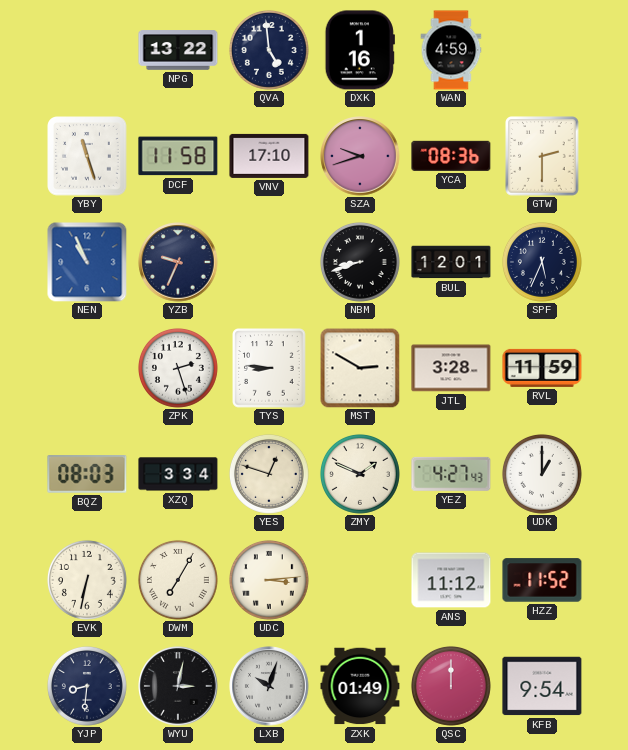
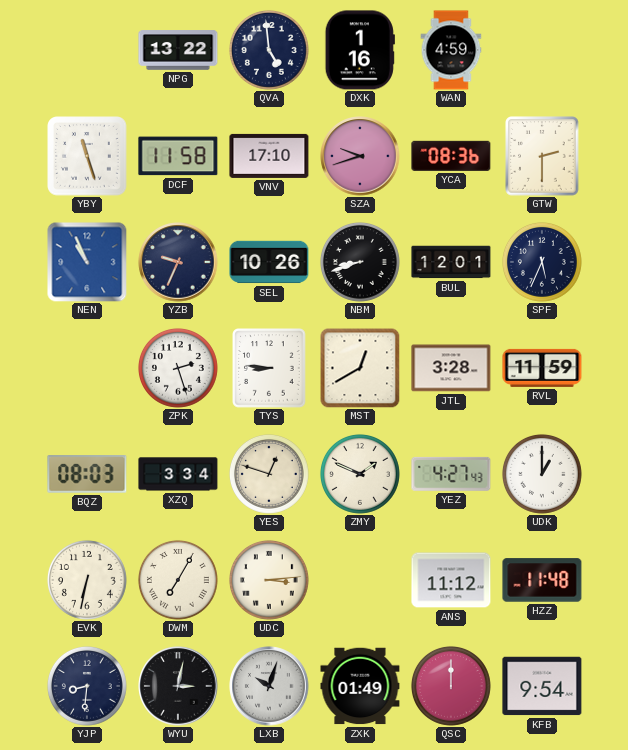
SEL: none -> 10:26
MST: 2:50 -> 12:40
HZZ: 11:52 -> 11:48
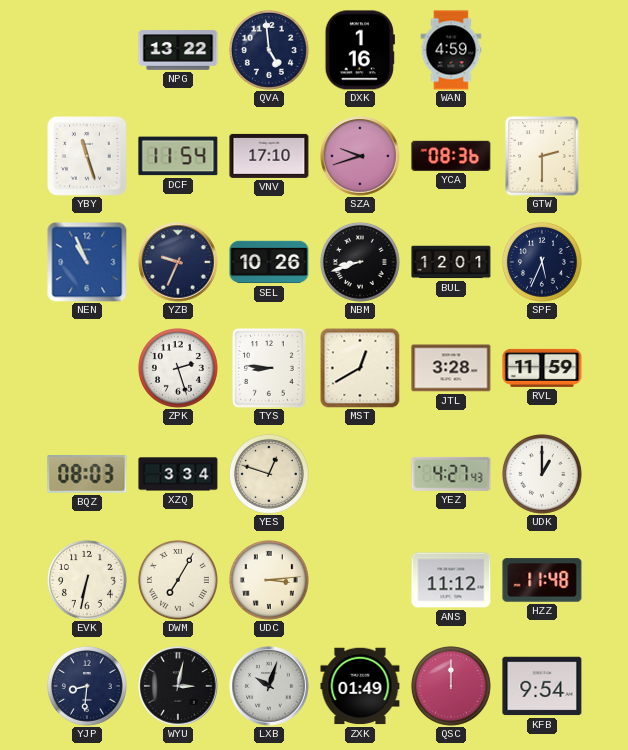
DCF: 11:58 -> 11:54
ZMY: 1:49 -> none
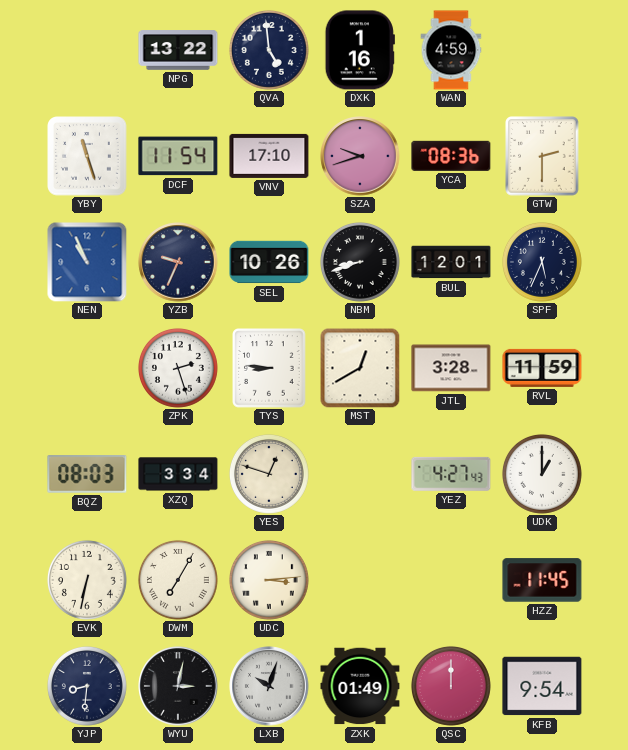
ANS: 11:12 -> none
HZZ: 11:48 -> 11:45
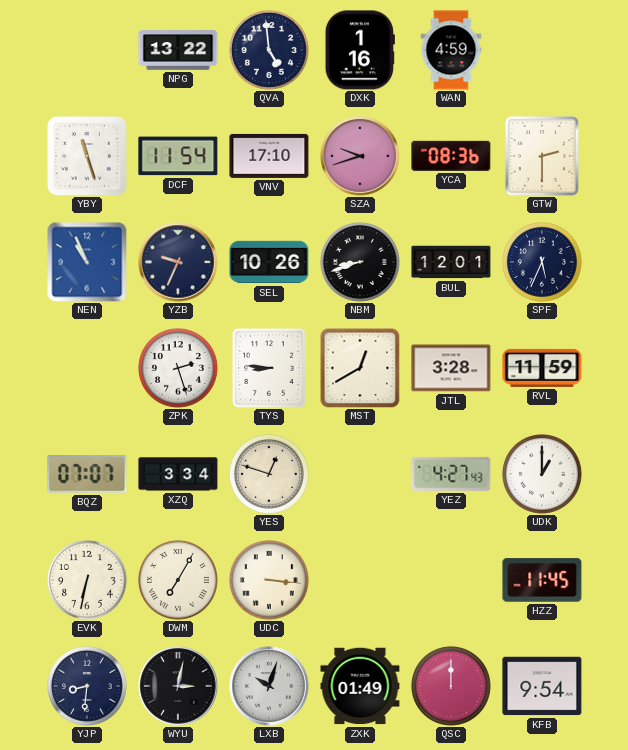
BQZ: 08:03 -> 07:07
UDC: 3:14 -> 3:16
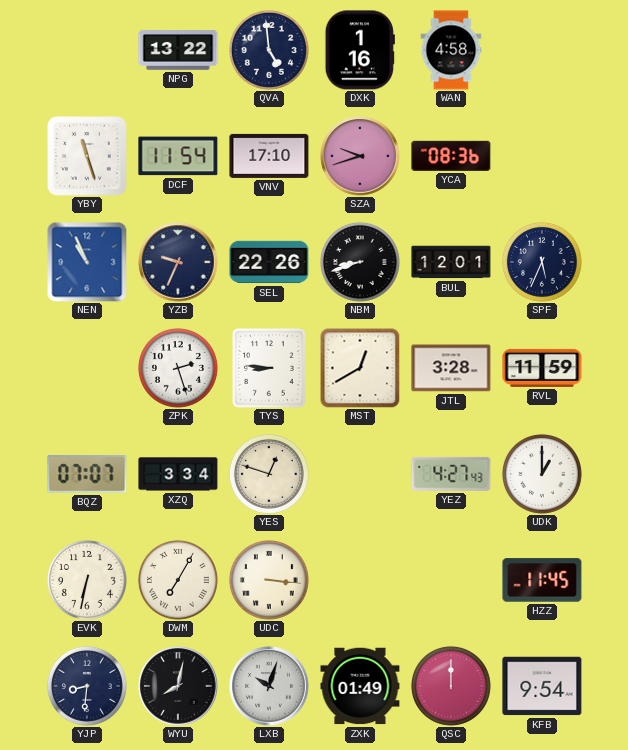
WAN: 4:59 -> 4:58
GTW: 2:30 -> none
SEL: 10:26 -> 22:26
WYU: 3:02 -> 8:02
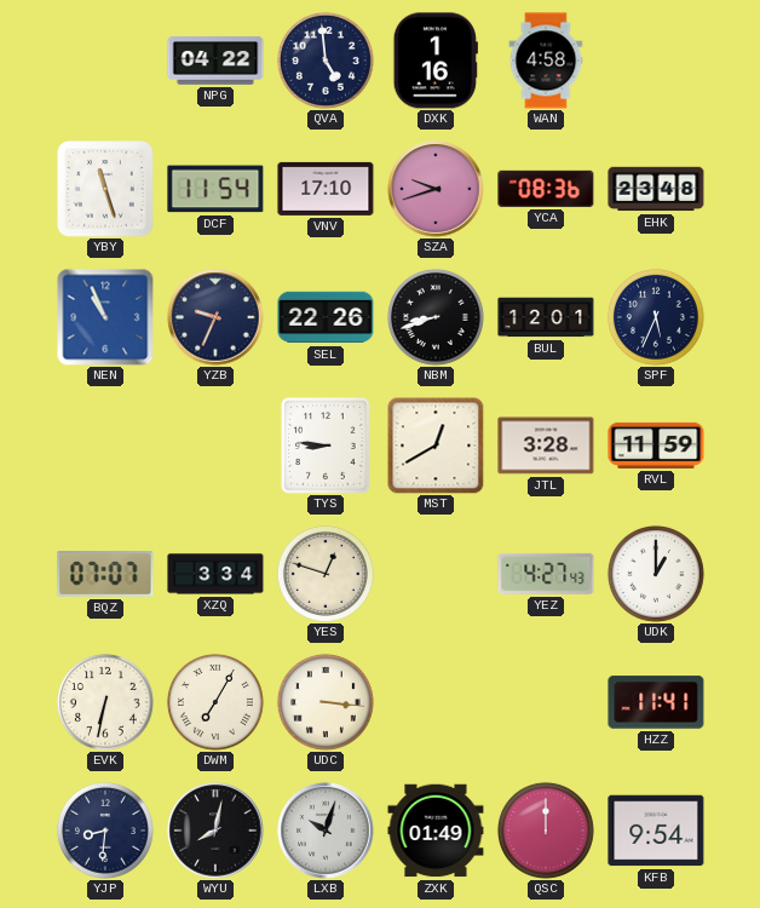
NPG: 13:22 -> 04:22
EHK: none -> 23:48
ZPK: 2:27 -> none
HZZ: 11:45 -> 11:41
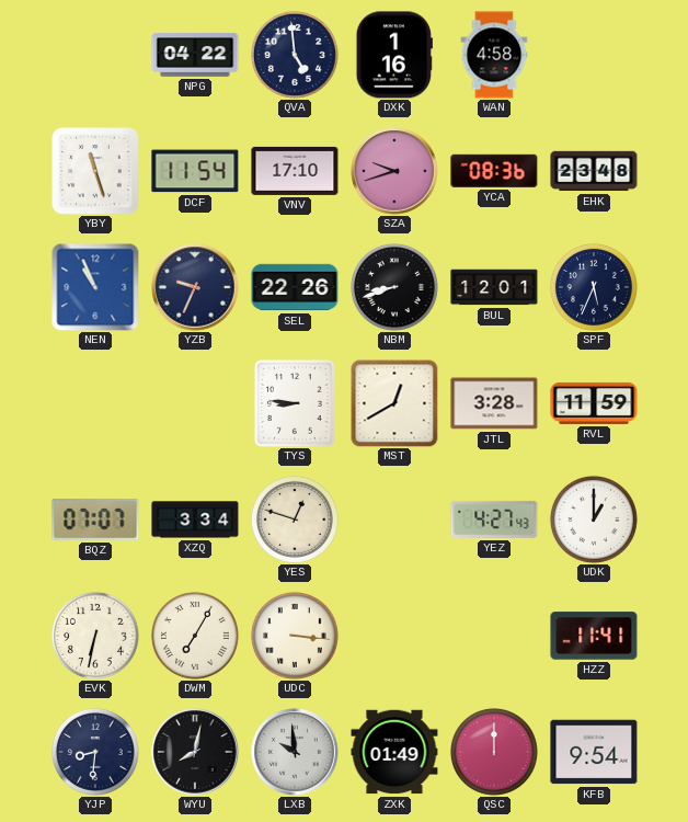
LXB: 10:03 -> 9:59
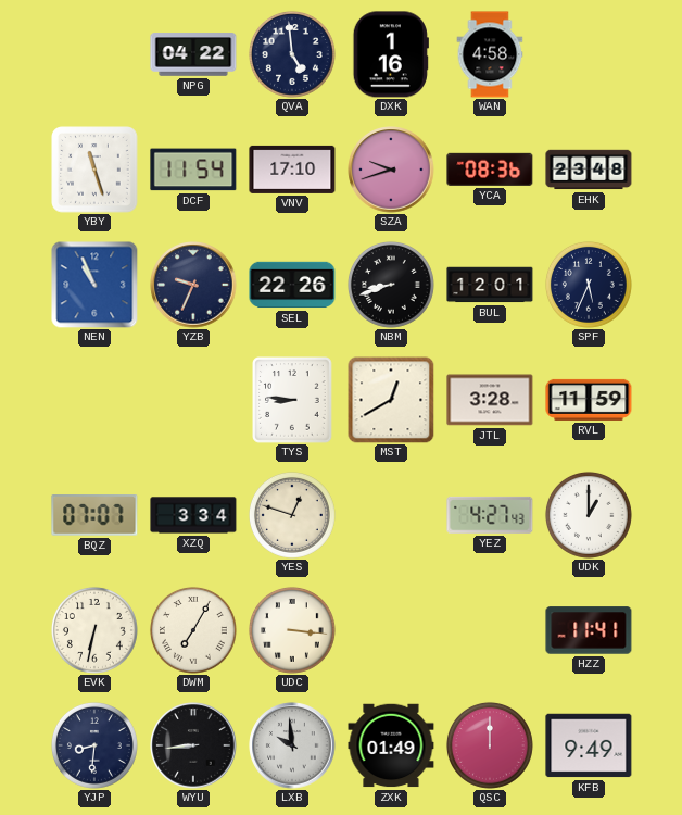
WYU: 8:02 -> 8:44
KFB: 9:54 -> 9:49
